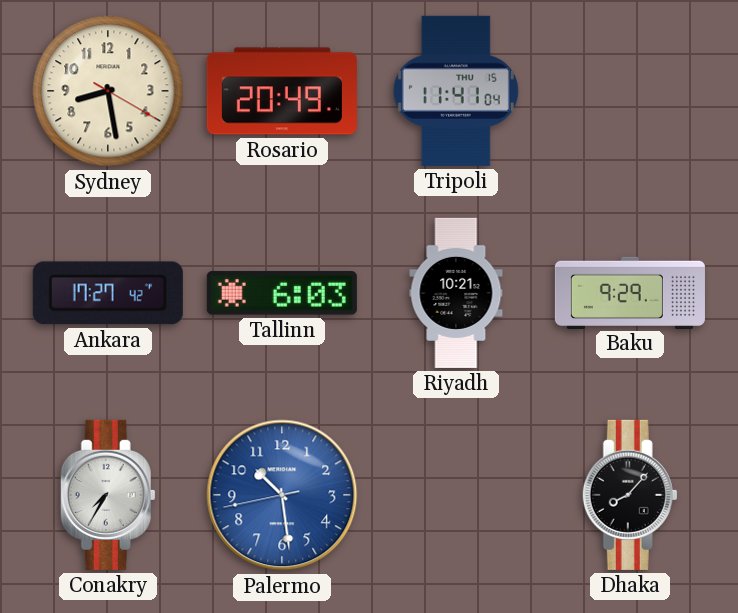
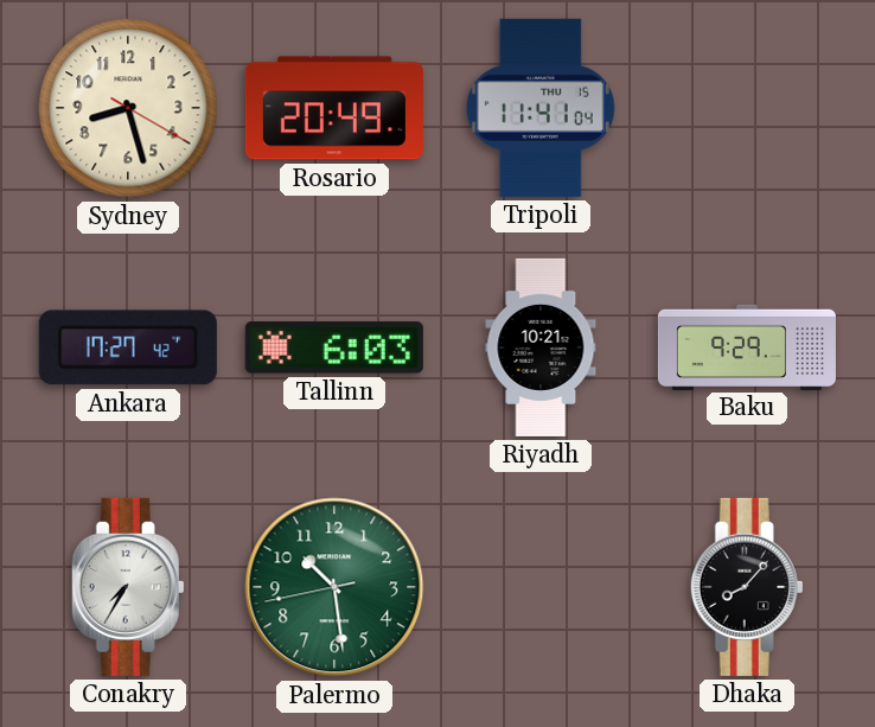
Sydney: 8:28 -> 8:27
Palermo dial: blue -> green
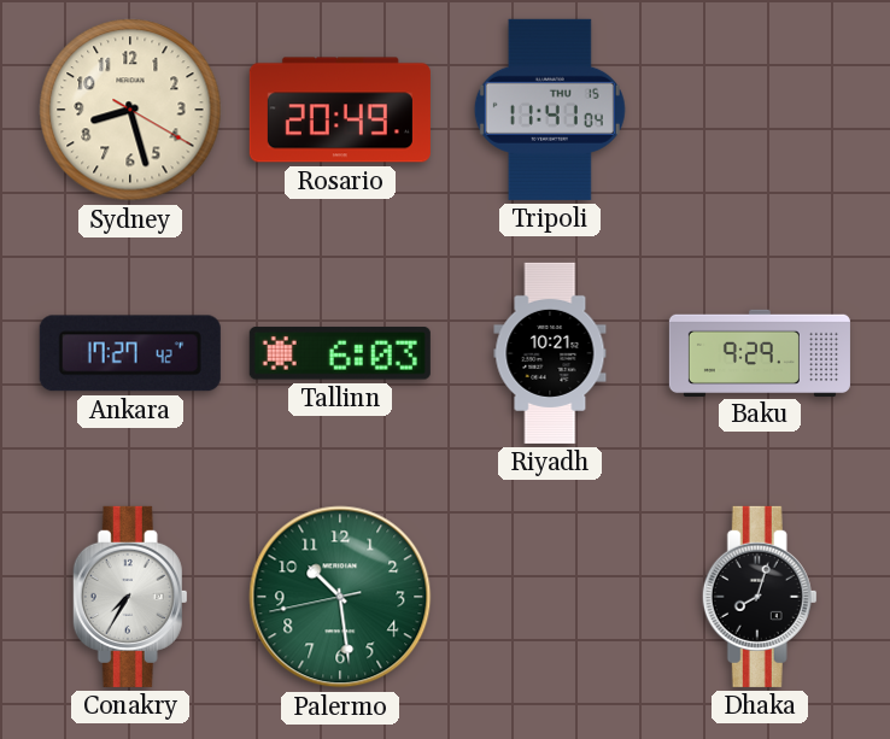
Dhaka: 8:07 -> 8:03
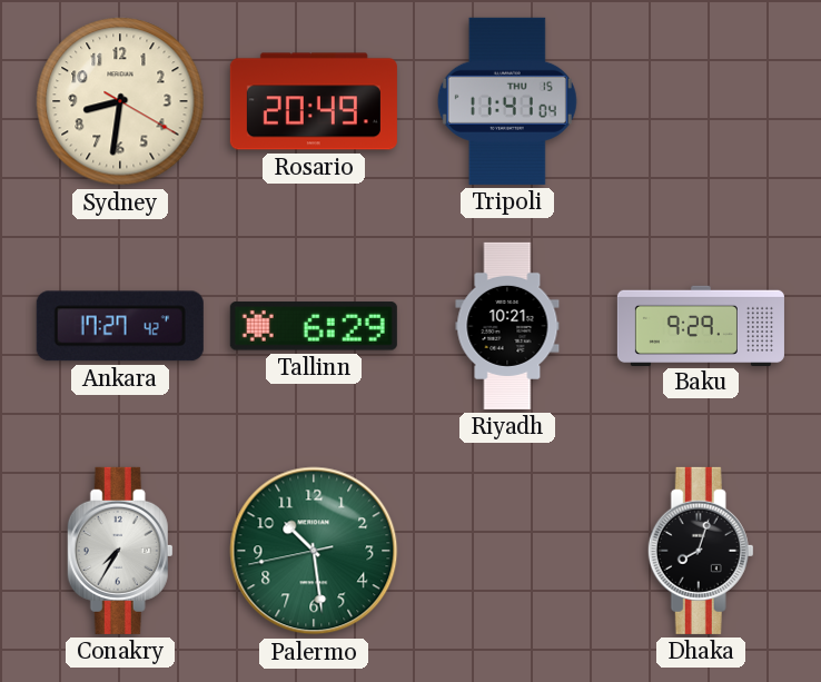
Sydney: 8:27 -> 8:31
Tallinn: 6:03 -> 6:29
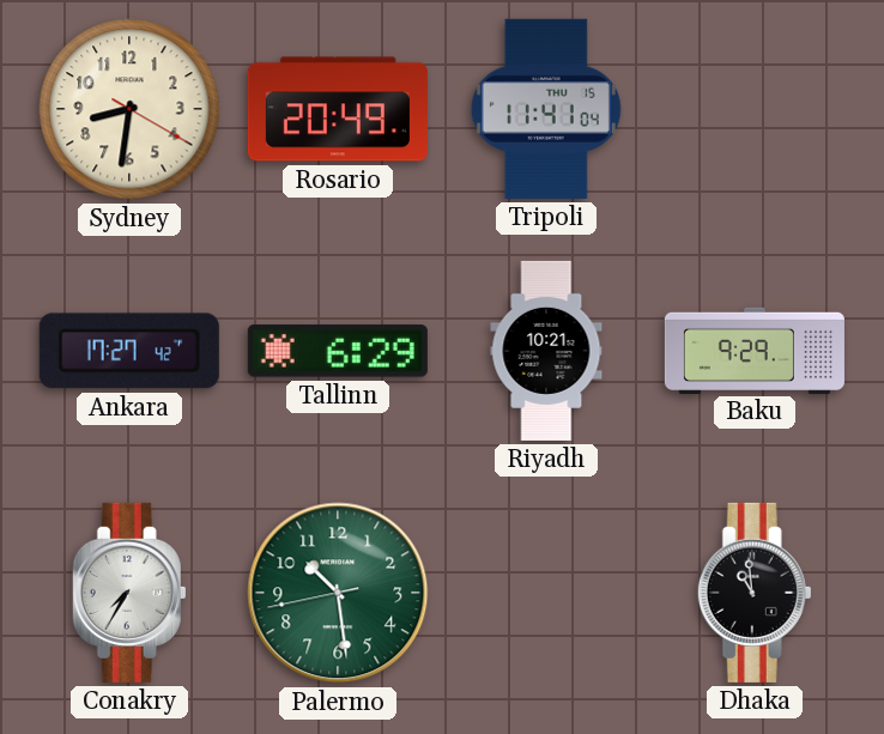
Dhaka: 8:03 -> 10:59
